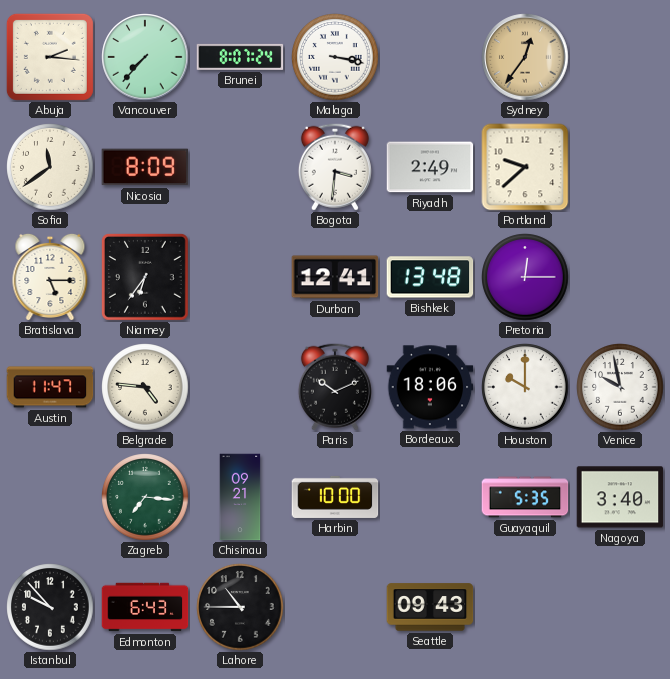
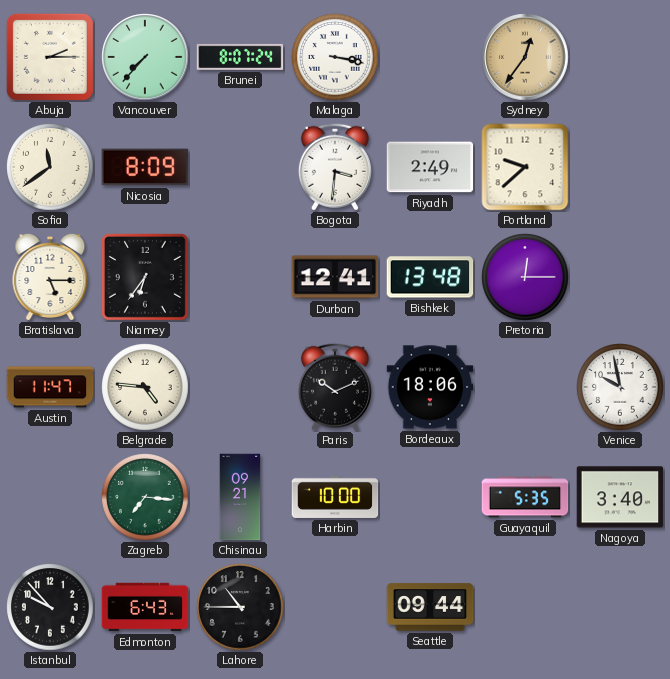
Abuja: 2:16 -> 2:15
Houston: 10:00 -> none
Seattle: 09:43 -> 09:44
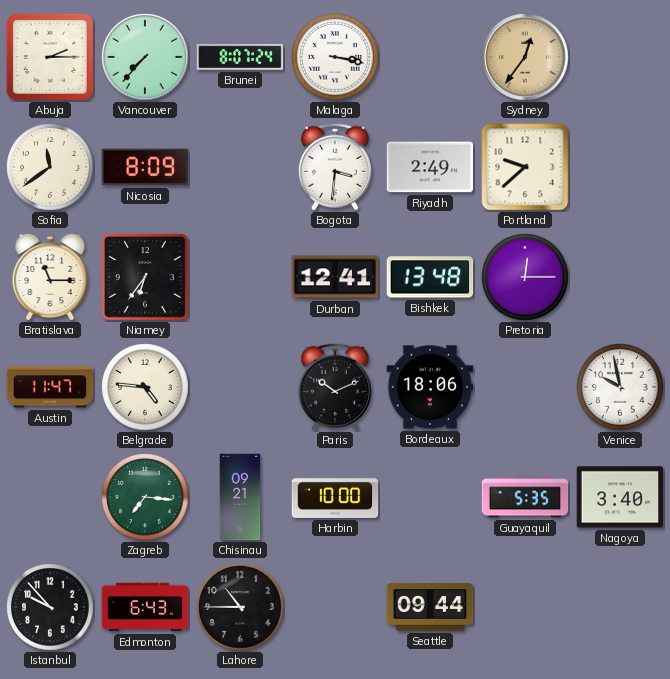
Bratislava: 5:15 -> 11:15
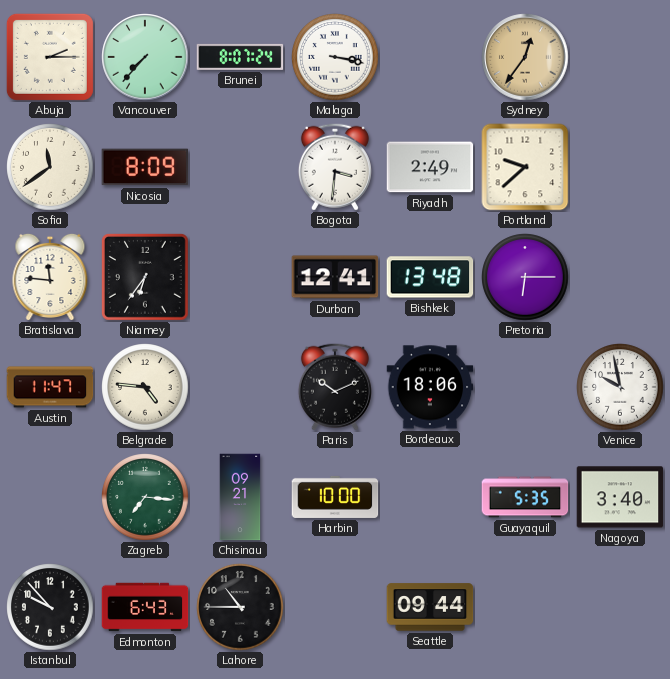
Bratislava: 11:15 -> 11:46
Pretoria: 12:15 -> 6:15
